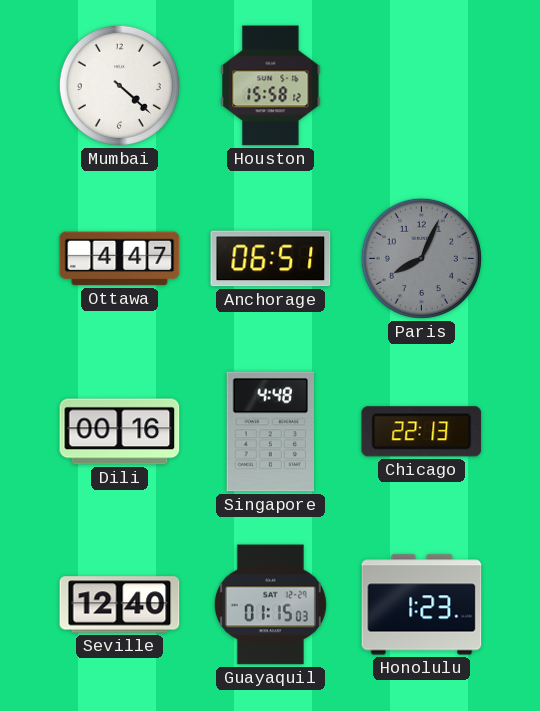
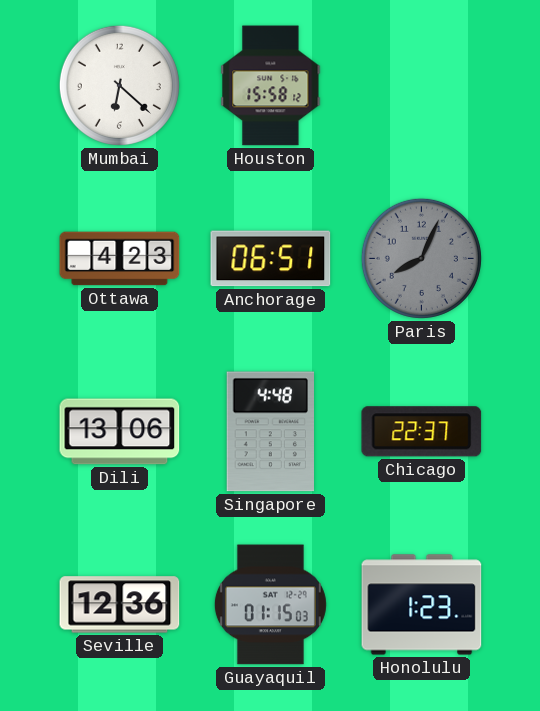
Mumbai: 4:22 -> 6:22
Ottawa: 4:47 -> 4:23
Dili: 00:16 -> 13:06
Chicago: 22:13 -> 22:37
Seville: 12:40 -> 12:36
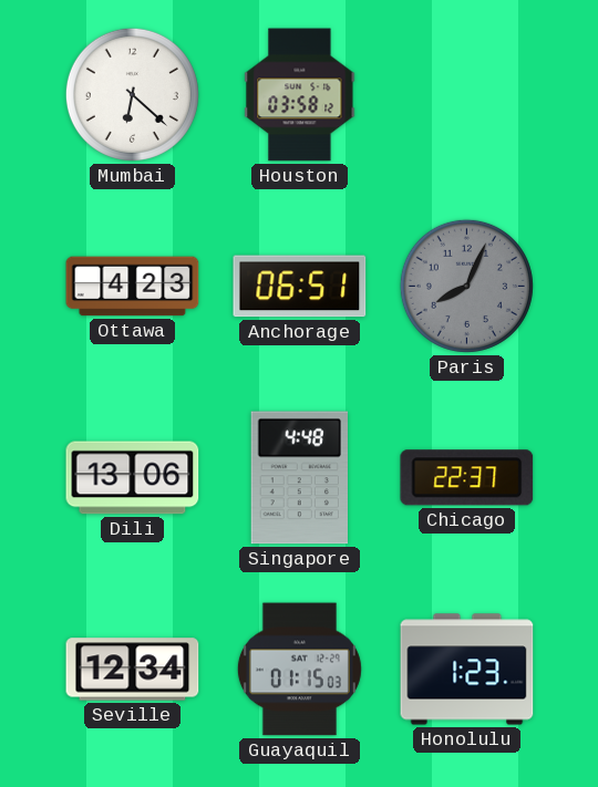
Houston: 15:58 -> 03:58
Seville: 12:36 -> 12:34
